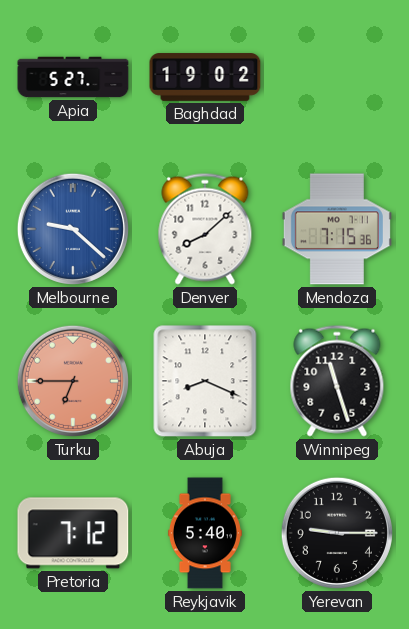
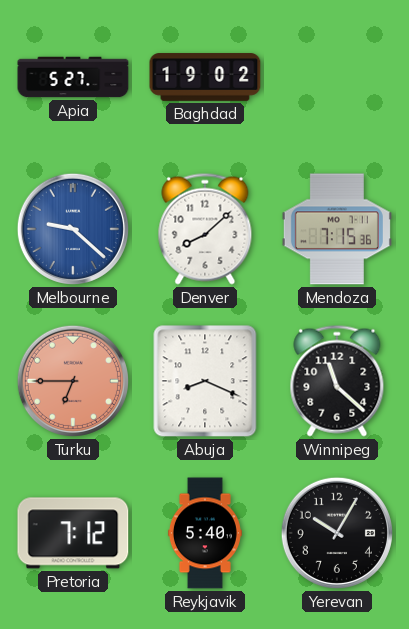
Winnipeg: 11:27 -> 11:22
Yerevan: 9:15 -> 10:05
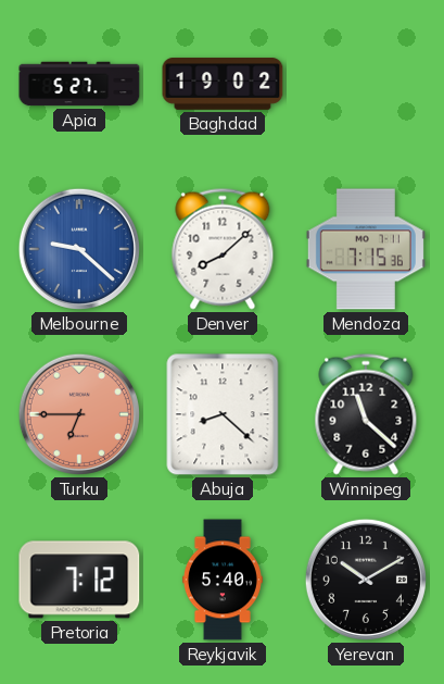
Abuja: 8:19 -> 8:22
Yerevan: 10:05 -> 10:10
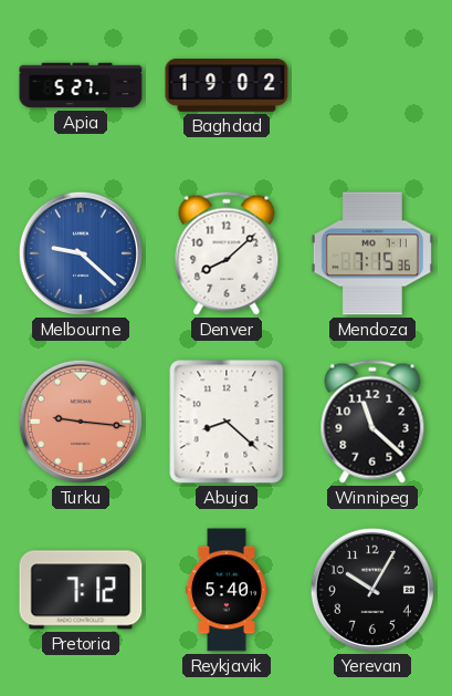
Turku: 6:45 -> 9:16
Yerevan: 10:10 -> 10:05
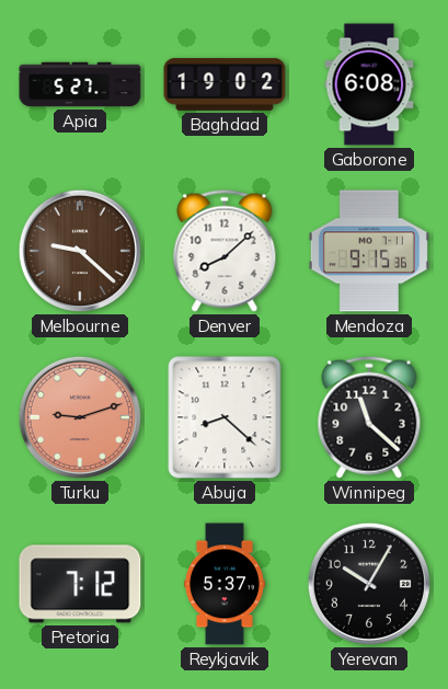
Gaborone: none -> 6:08
Melbourne dial: blue -> brown
Mendoza: 7:15 -> 9:15
Turku: 9:16 -> 9:12
Reykjavik: 5:40 -> 5:37
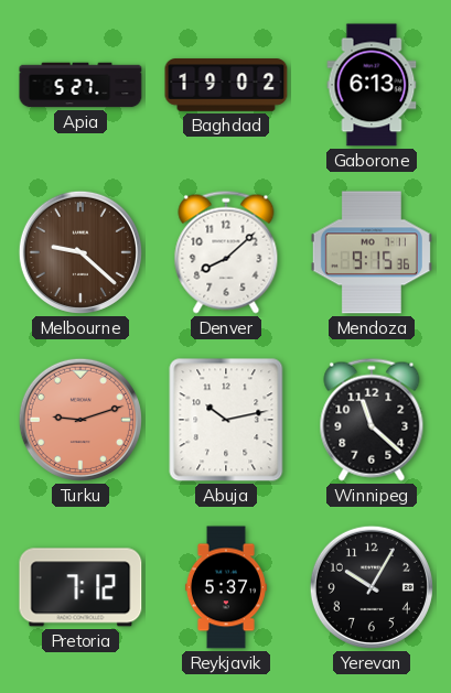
Gaborone: 6:08 -> 6:13
Abuja: 8:22 -> 10:13
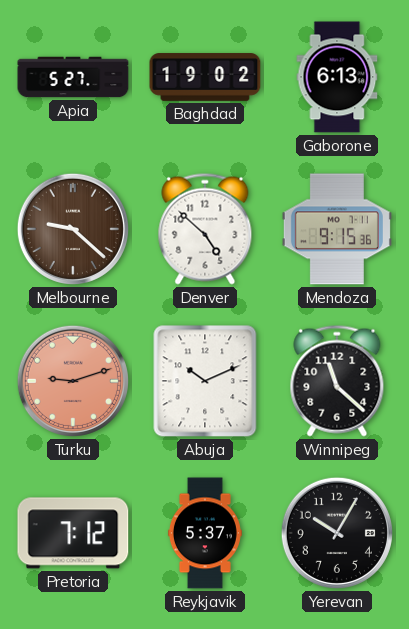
Denver: 8:08 -> 4:52
Abuja: 10:13 -> 10:11
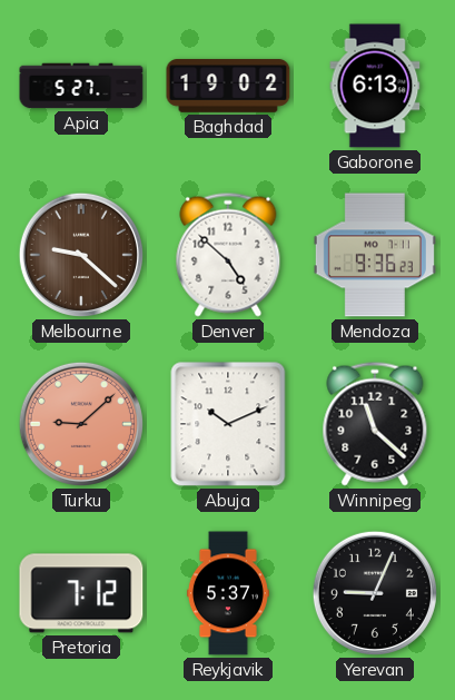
Mendoza: 9:15 -> 9:36
Turku: 9:12 -> 9:08
Yerevan: 10:05 -> 9:04
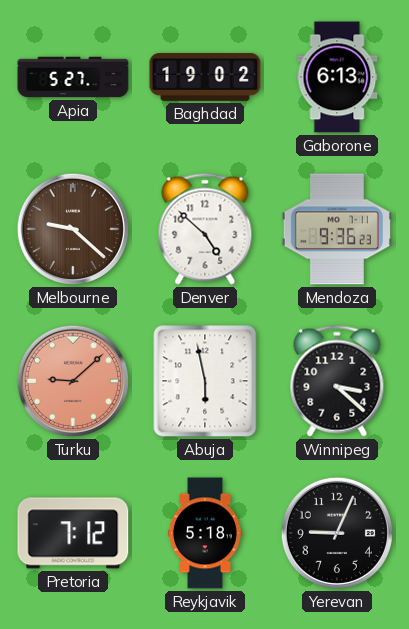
Abuja: 10:11 -> 5:58
Winnipeg: 11:22 -> 3:22
Reykjavik: 5:37 -> 5:18
